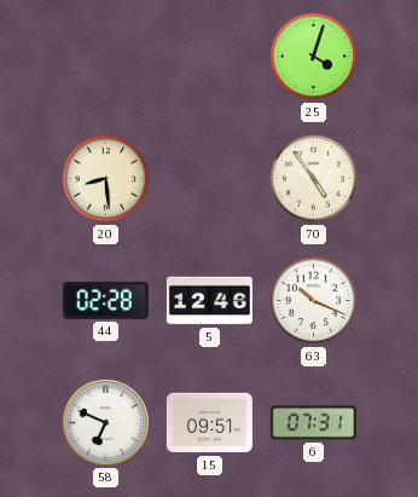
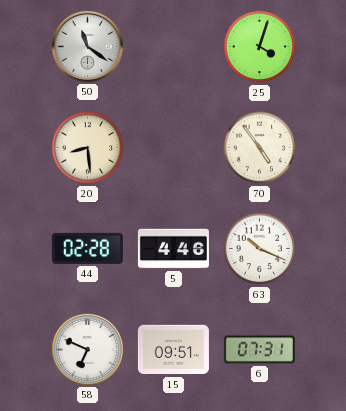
50: none -> 11:21
5: 12:46 -> 4:46
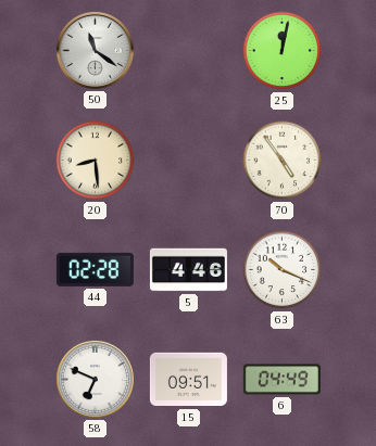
25: 4:03 -> 12:02
6: 07:31 -> 04:49
